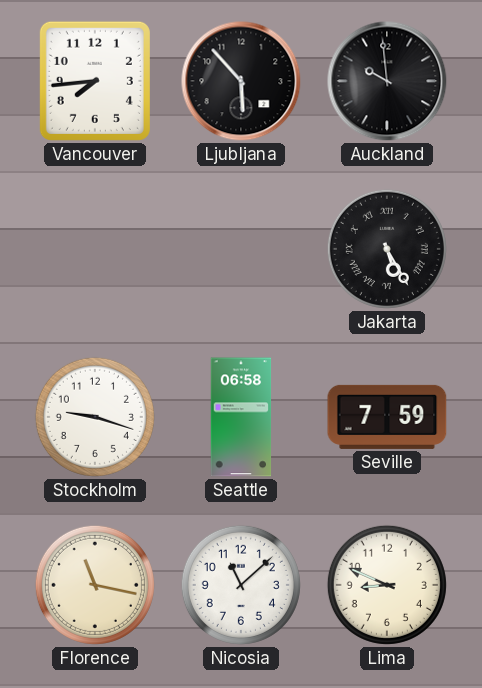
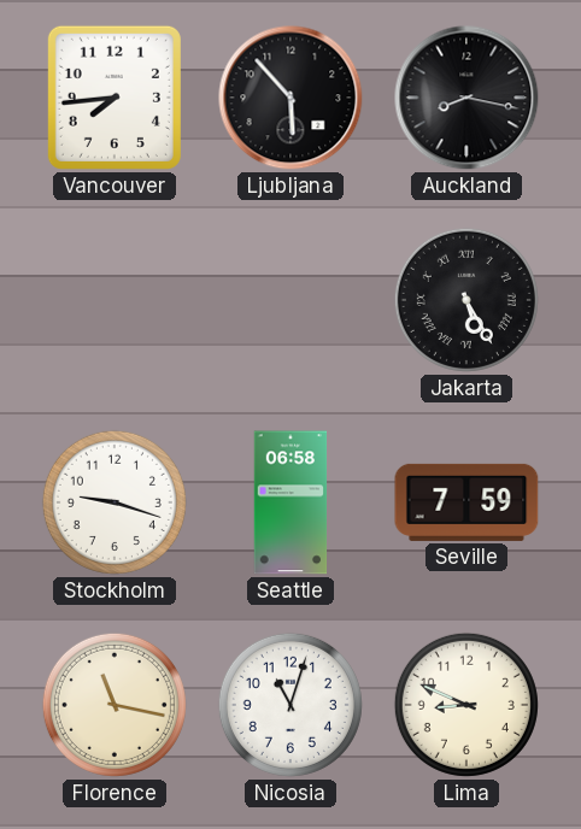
Auckland: 9:59 -> 8:17
Nicosia: 11:08 -> 11:03
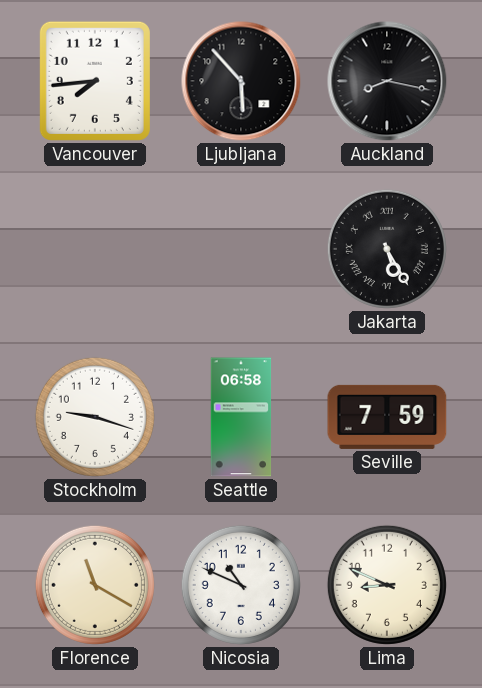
Florence: 11:17 -> 11:20
Nicosia: 11:03 -> 10:49
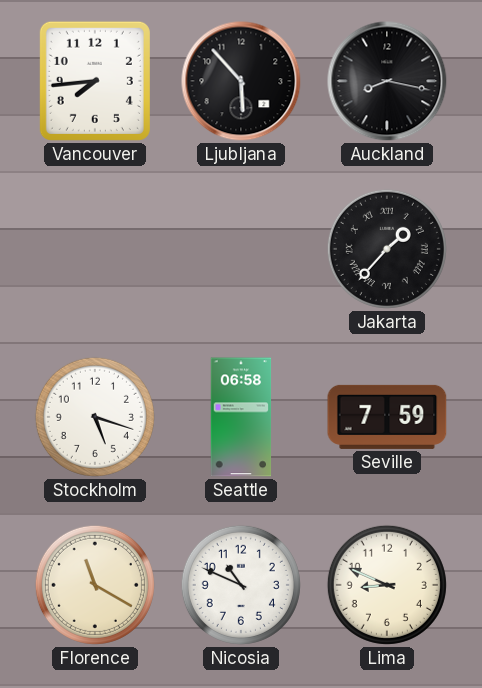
Jakarta: 5:25 -> 1:37
Stockholm: 9:18 -> 5:18
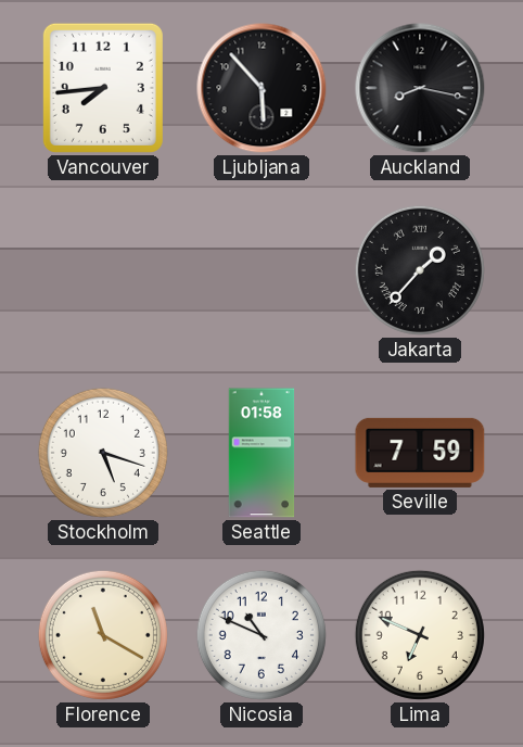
Seattle: 06:58 -> 01:58
Lima: 8:49 -> 6:49
